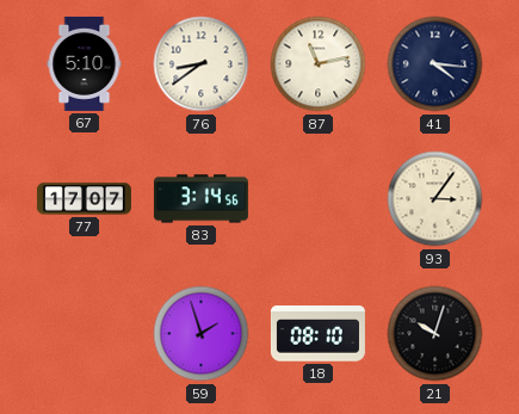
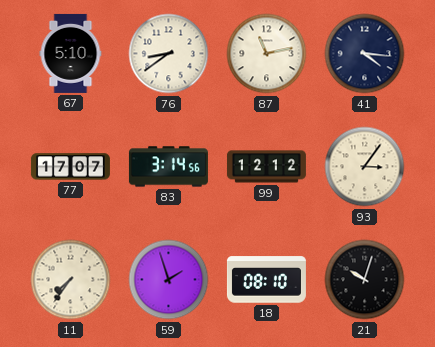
99: none -> 12:12
11: none -> 7:36
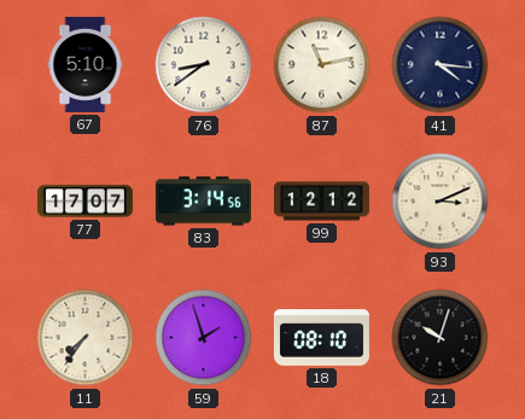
93: 3:06 -> 3:11
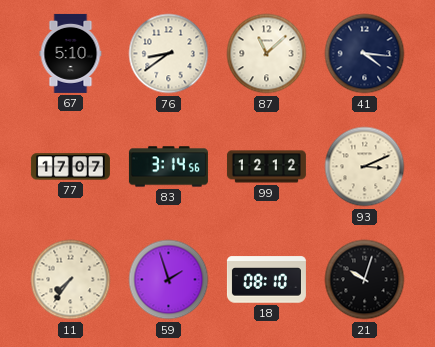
87: 11:13 -> 11:08
